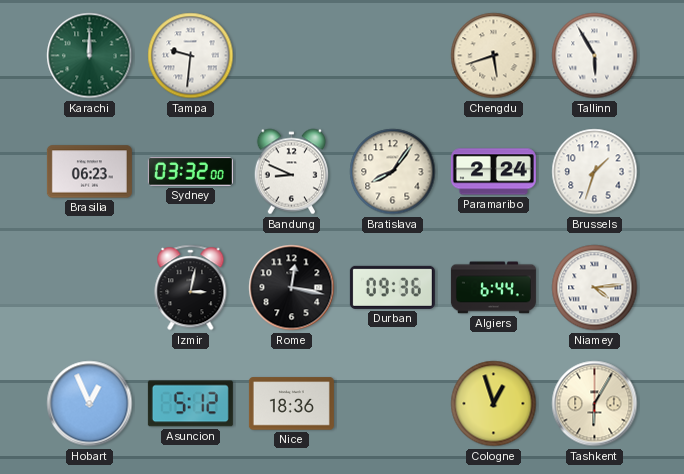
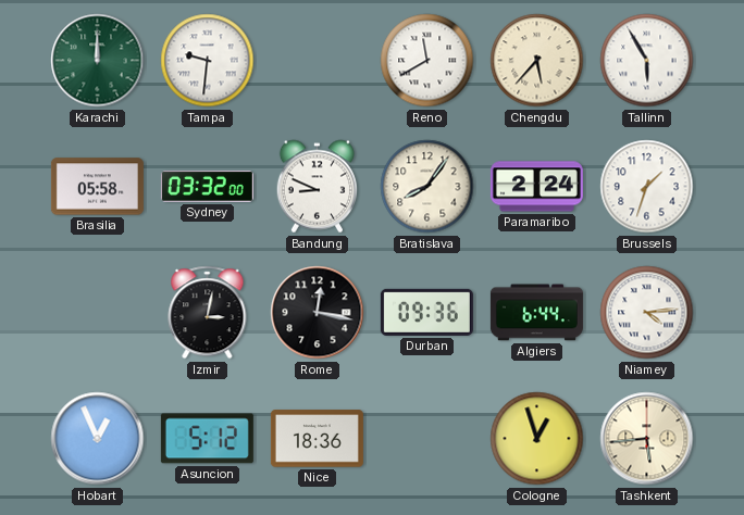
Reno: none -> 11:40
Chengdu: 5:42 -> 5:37
Brasilia: 06:23 -> 05:58
Tashkent: 6:05 -> 5:44
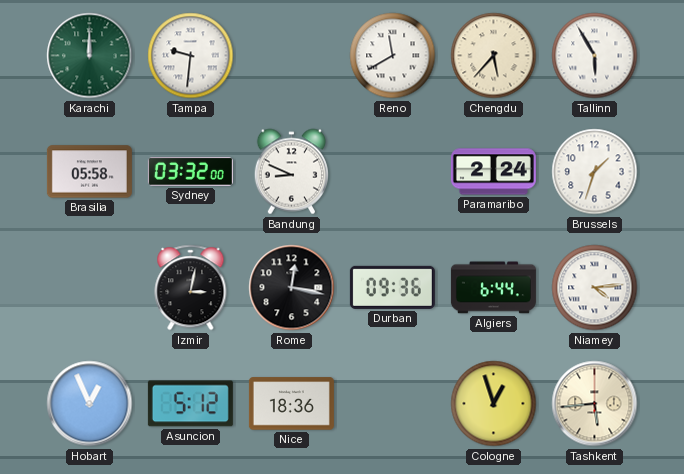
Bratislava: 8:06 -> none
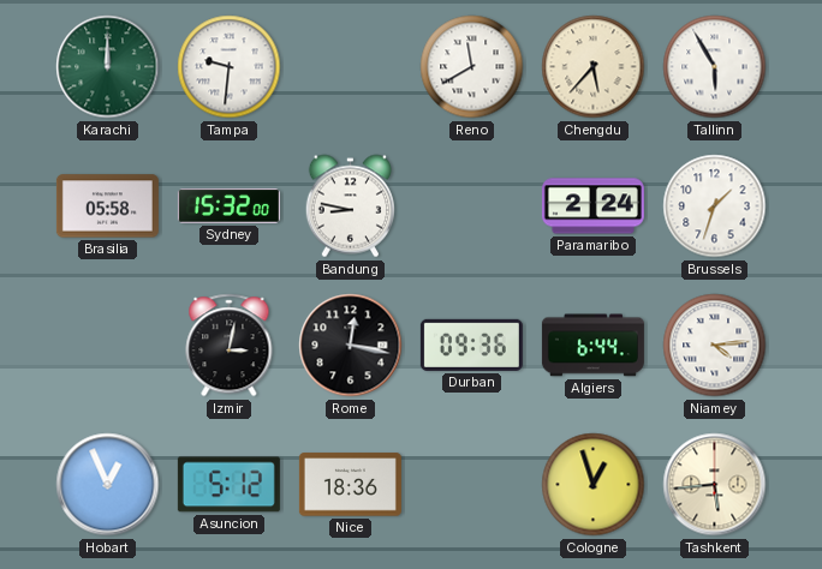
Sydney: 03:32 -> 15:32
Bandung: 8:49 -> 8:47
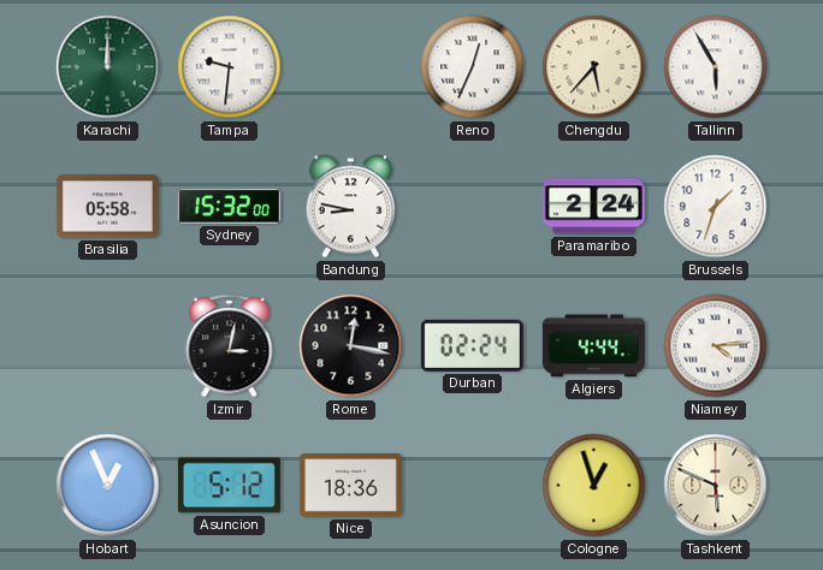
Reno: 11:40 -> 12:34
Durban: 09:36 -> 02:24
Algiers: 6:44 -> 4:44
Tashkent: 5:44 -> 5:49
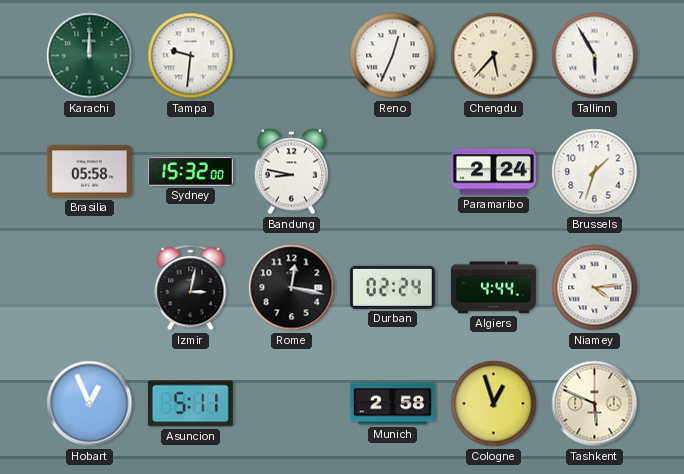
Asuncion: 5:12 -> 5:11
Nice: 18:36 -> none
Munich: none -> 2:58
